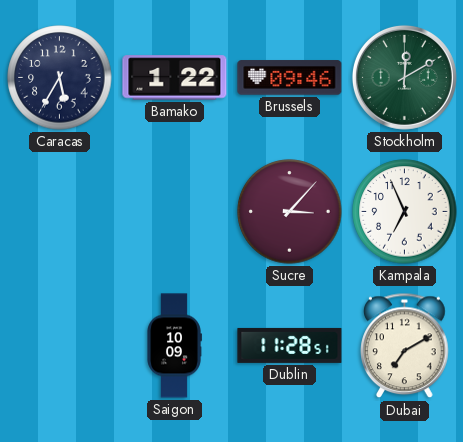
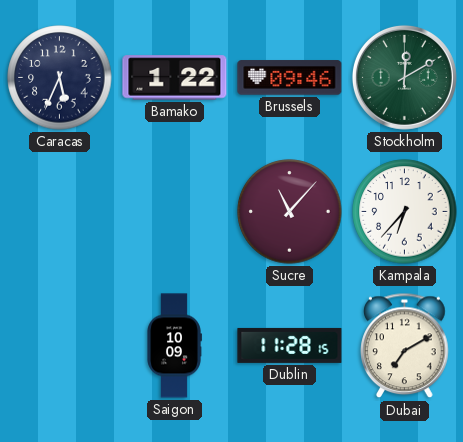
Caracas: 5:35 -> 5:34
Sucre: 3:07 -> 11:07
Kampala: 6:56 -> 6:37
Dublin: 11:28:51 -> 11:28:15
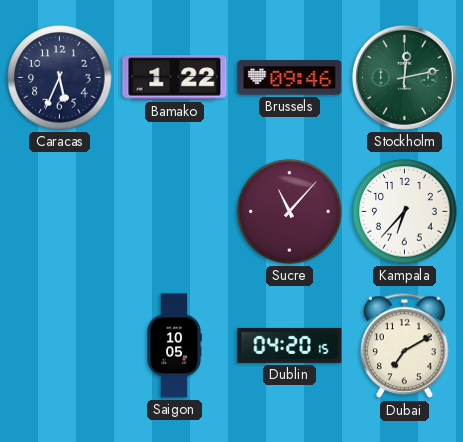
Stockholm: 12:10 -> 12:13
Saigon: 10:09 -> 10:05
Dublin: 11:28 -> 04:20
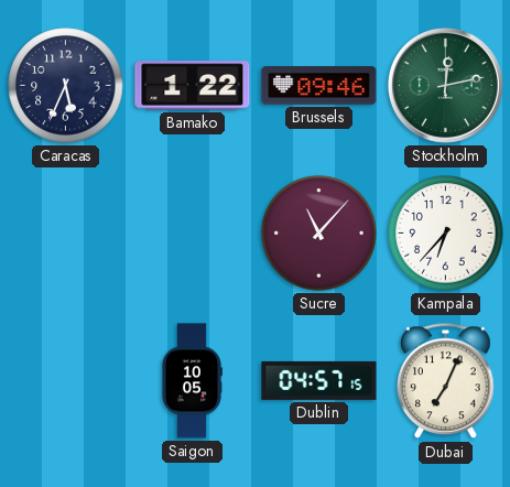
Dublin: 04:20 -> 04:57
Dubai: 7:10 -> 7:04
